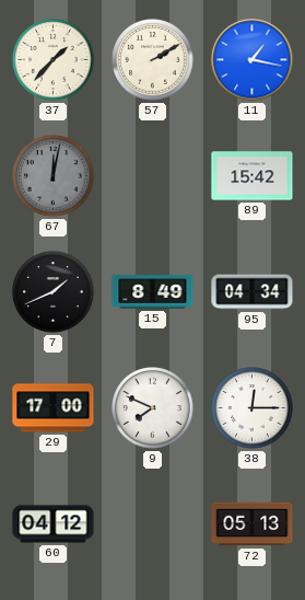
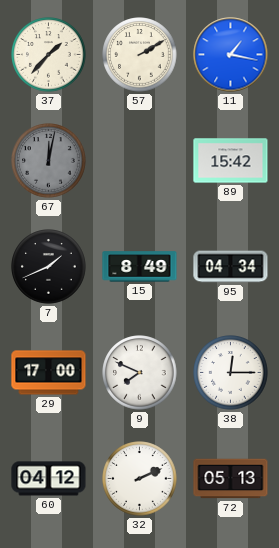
32: none -> 2:11
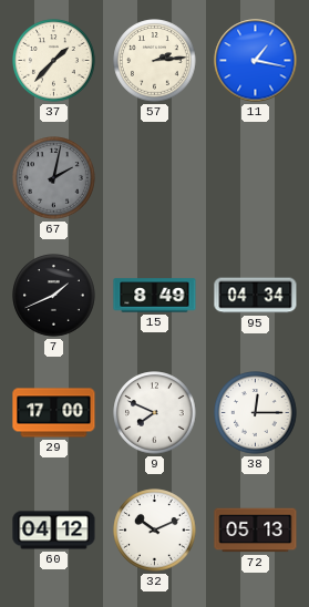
57: 2:10 -> 2:14
67: 12:02 -> 2:02
89: 15:42 -> none
32: 2:11 -> 10:11
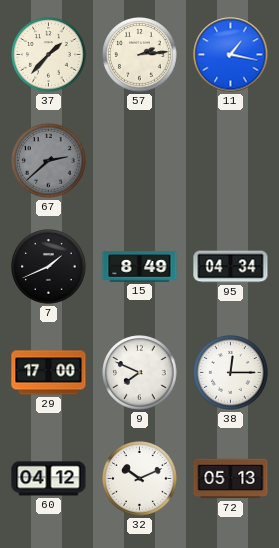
67: 2:02 -> 2:38
